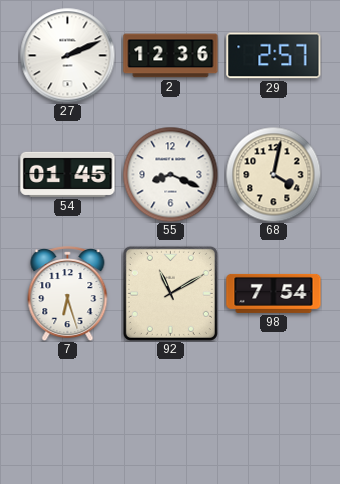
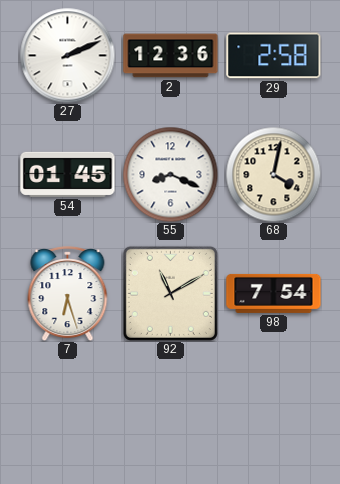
29: 2:57 -> 2:58
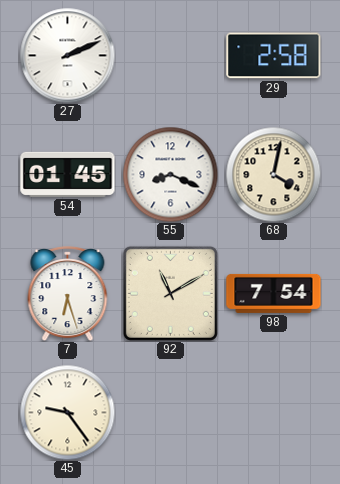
2: 12:36 -> none
45: none -> 9:24
